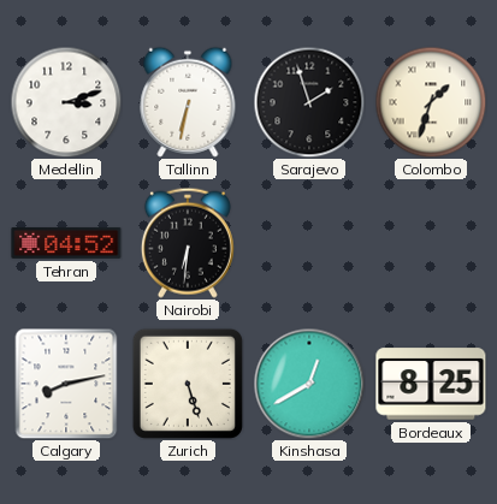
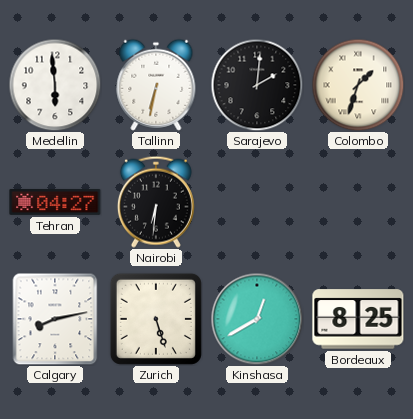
Medellin: 3:12 -> 5:59
Sarajevo: 1:57 -> 2:01
Tehran: 04:52 -> 04:27
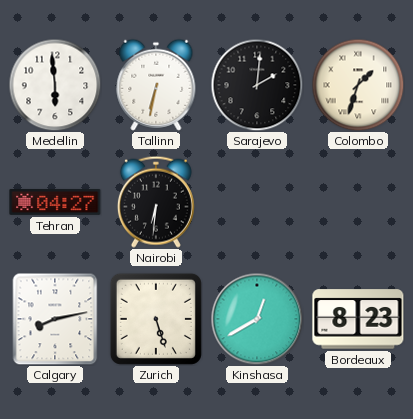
Bordeaux: 8:25 -> 8:23
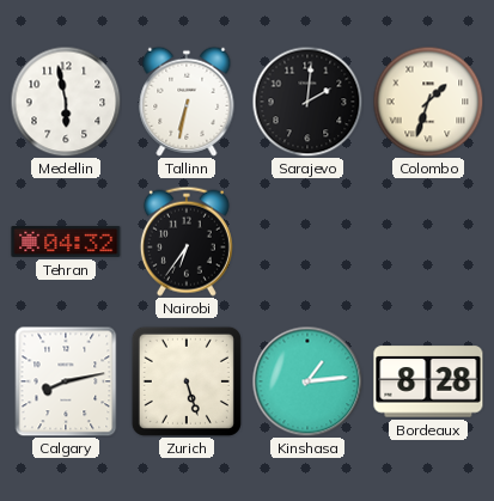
Medellin: 5:59 -> 5:58
Tehran: 04:27 -> 04:32
Nairobi: 6:31 -> 6:36
Kinshasa: 12:40 -> 1:14
Bordeaux: 8:23 -> 8:28
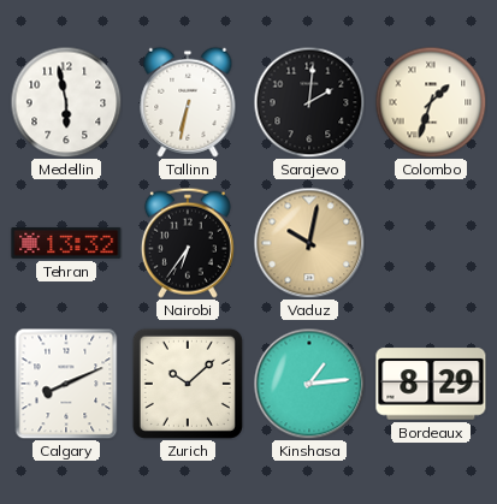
Tehran: 04:32 -> 13:32
Vaduz: none -> 10:02
Calgary: 8:13 -> 8:11
Zurich: 5:27 -> 10:08
Bordeaux: 8:28 -> 8:29
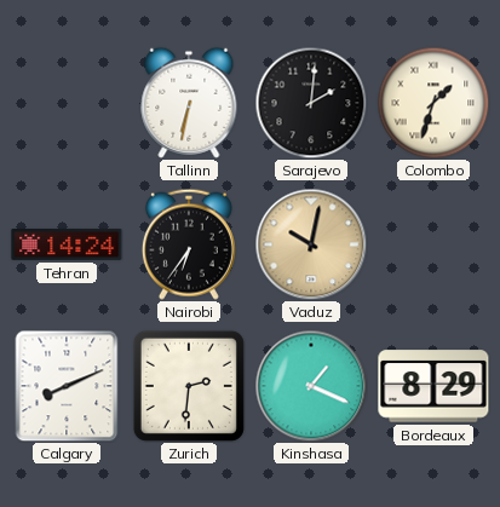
Medellin: 5:58 -> none
Tehran: 13:32 -> 14:24
Zurich: 10:08 -> 2:31
Kinshasa: 1:14 -> 1:19
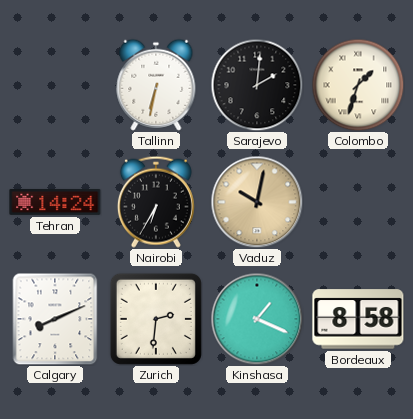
Nairobi: 6:36 -> 6:35
Bordeaux: 8:29 -> 8:58
